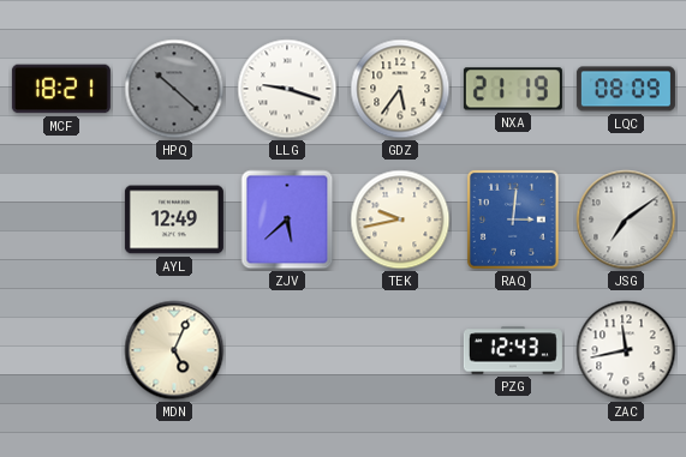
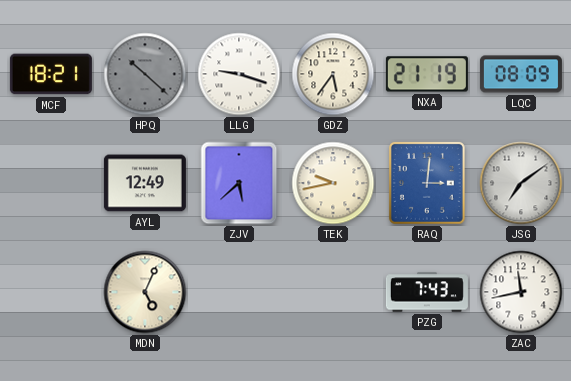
PZG: 12:43 -> 7:43
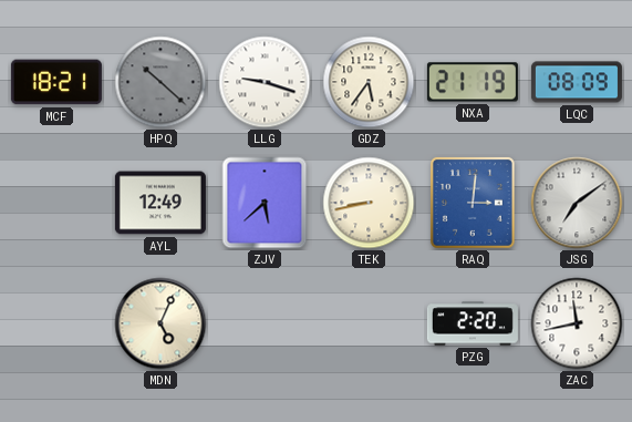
TEK: 9:43 -> 8:43
PZG: 7:43 -> 2:20
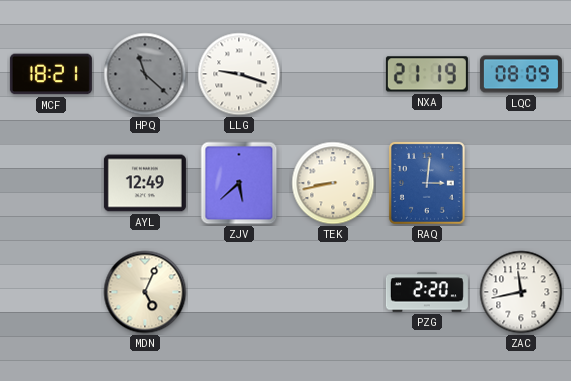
HPQ: 10:22 -> 11:22
GDZ: 5:36 -> none
JSG: 7:09 -> none
